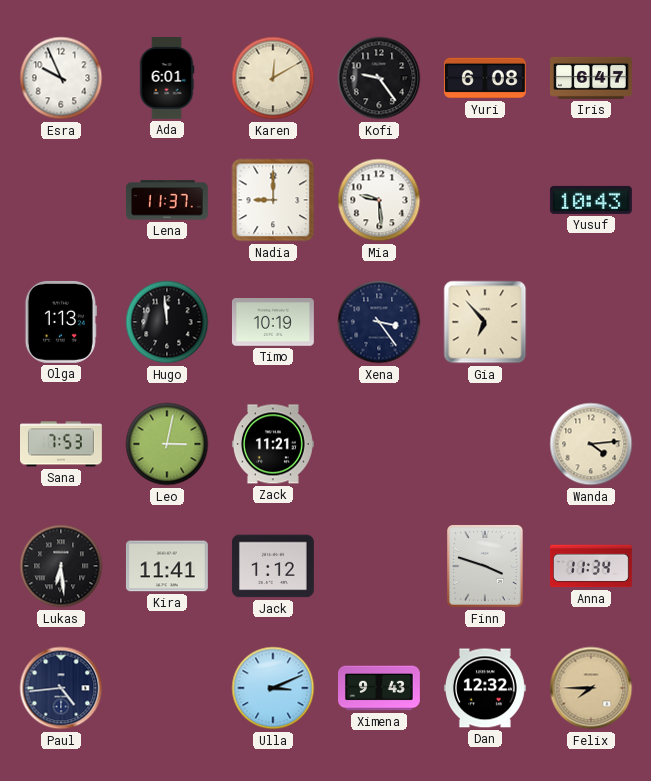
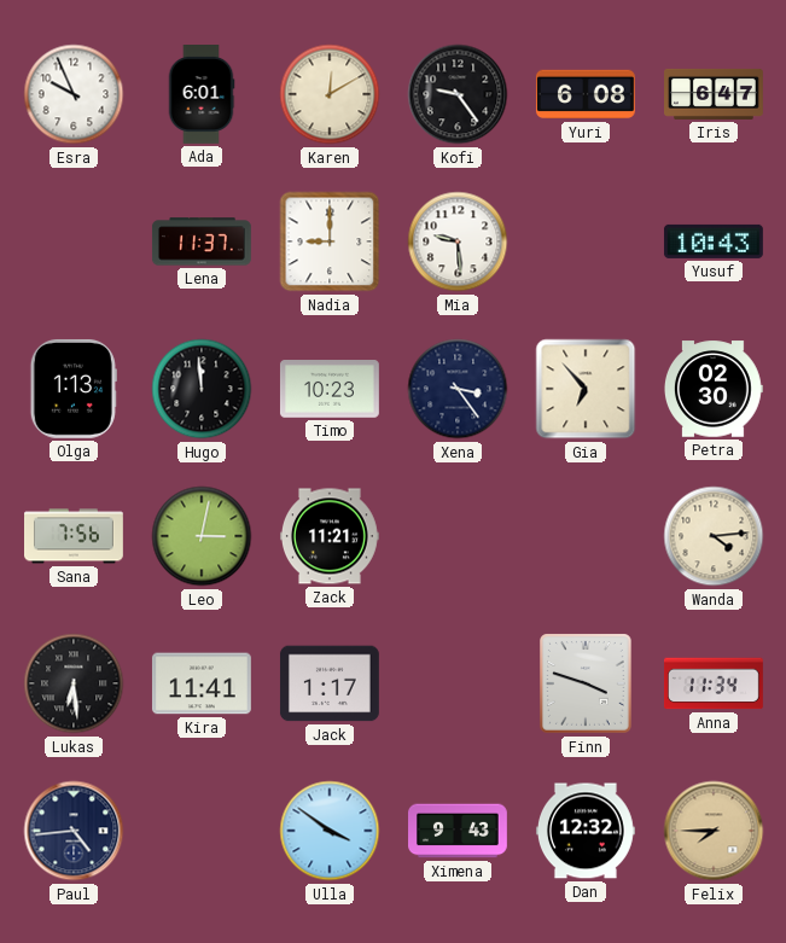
Timo: 10:19 -> 10:23
Petra: none -> 02:30
Sana: 7:53 -> 7:56
Jack: 1:12 -> 1:17
Ulla: 3:11 -> 3:51
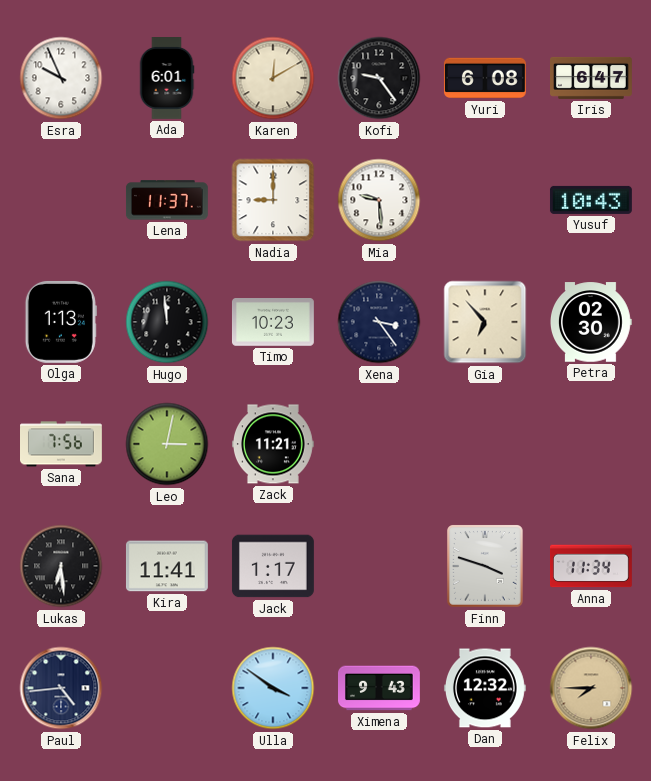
Wanda: 4:14 -> none
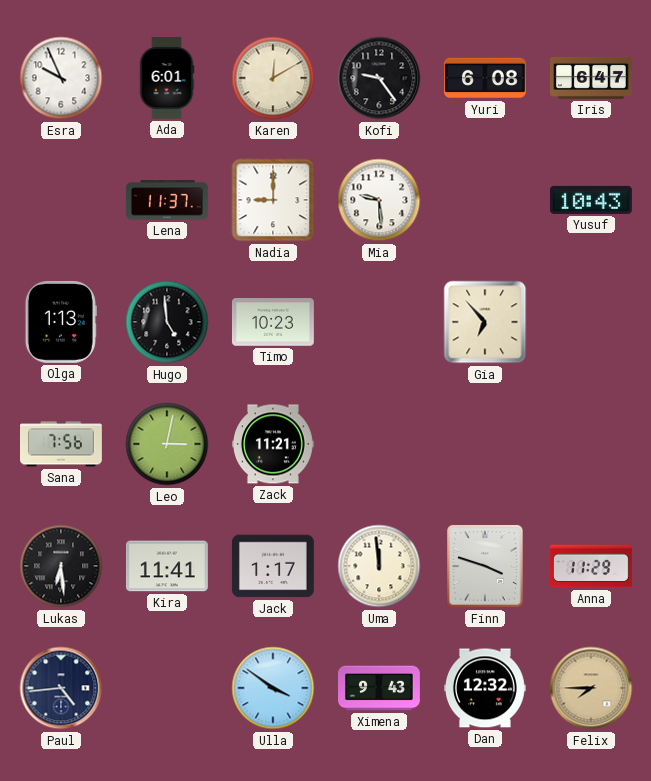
Hugo: 11:59 -> 4:59
Xena: 3:24 -> none
Petra: 02:30 -> none
Uma: none -> 11:59
Anna: 11:34 -> 11:29
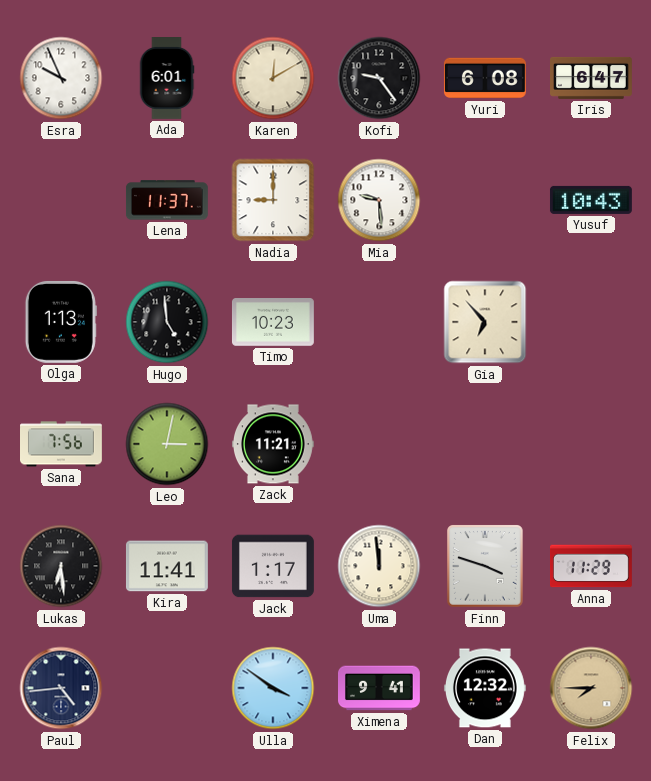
Ximena: 9:43 -> 9:41
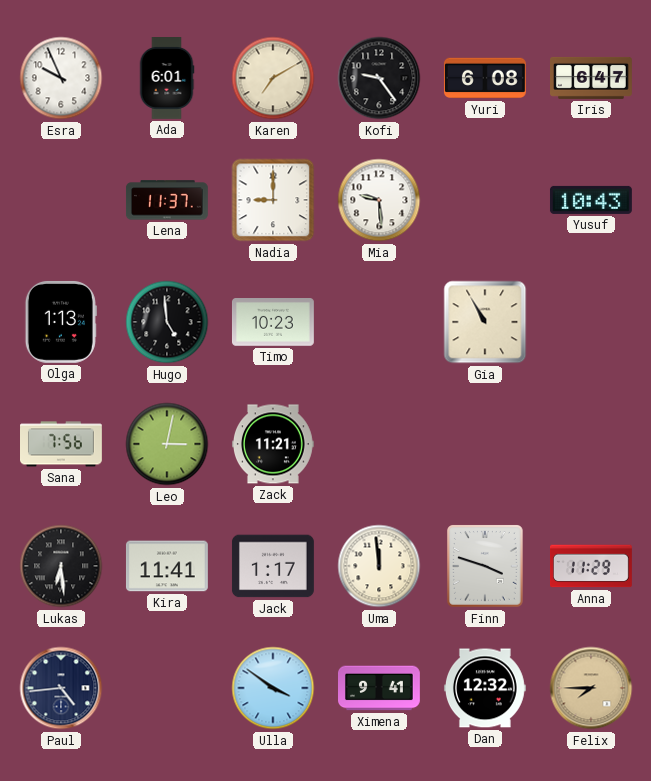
Karen: 12:10 -> 7:10
Gia: 6:53 -> 10:55
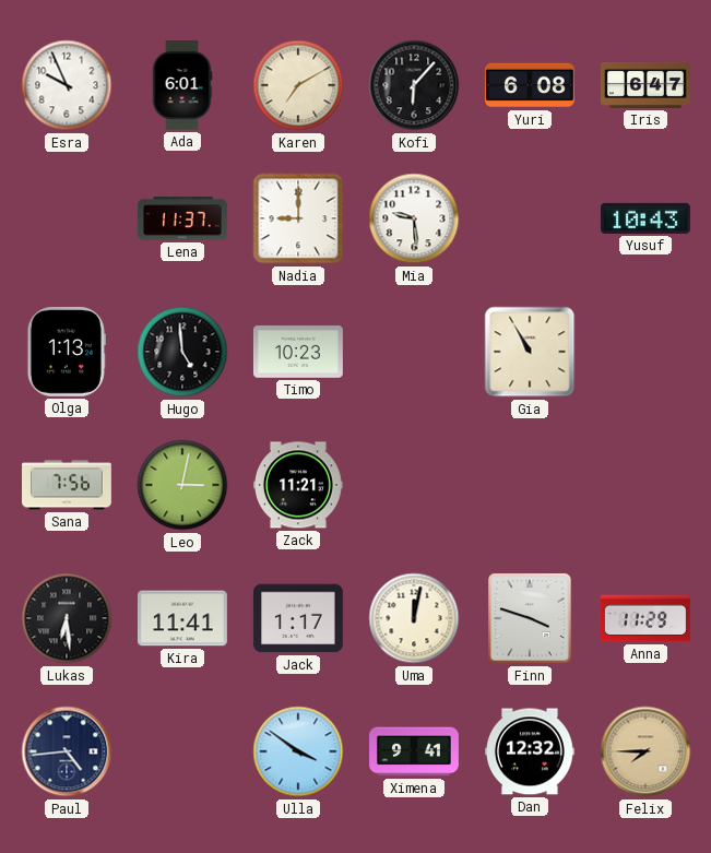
Kofi: 9:24 -> 6:07
Uma: 11:59 -> 12:02
